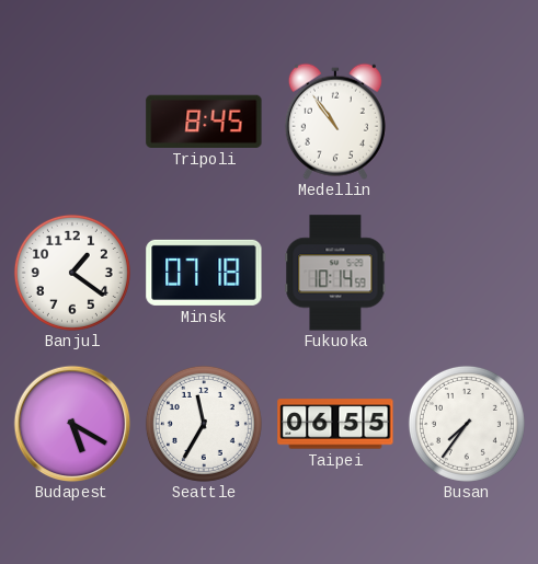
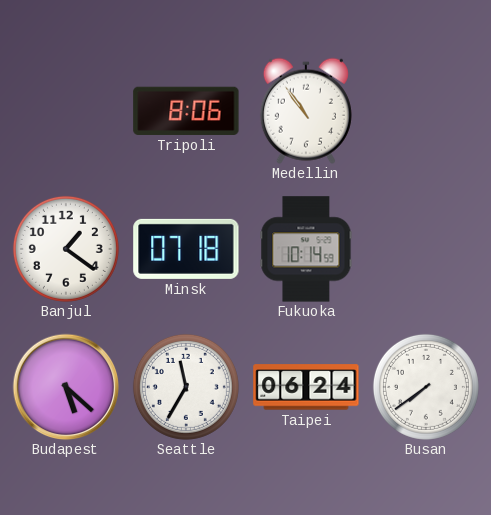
Tripoli: 8:45 -> 8:06
Budapest: 5:20 -> 5:22
Taipei: 06:55 -> 06:24
Busan: 7:36 -> 7:39
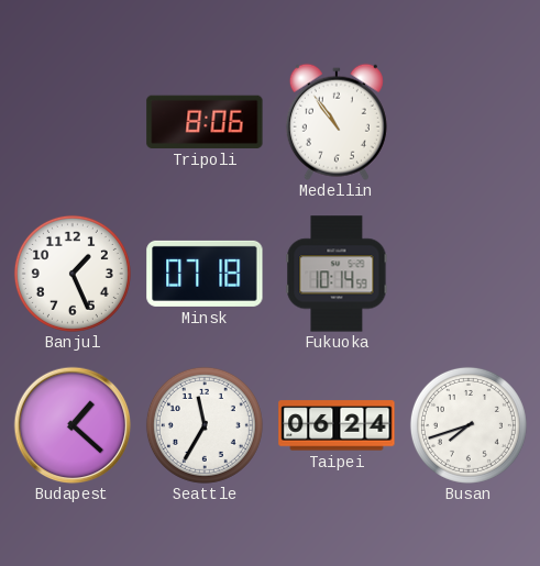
Banjul: 1:21 -> 1:26
Budapest: 5:22 -> 1:22
Busan: 7:39 -> 7:42
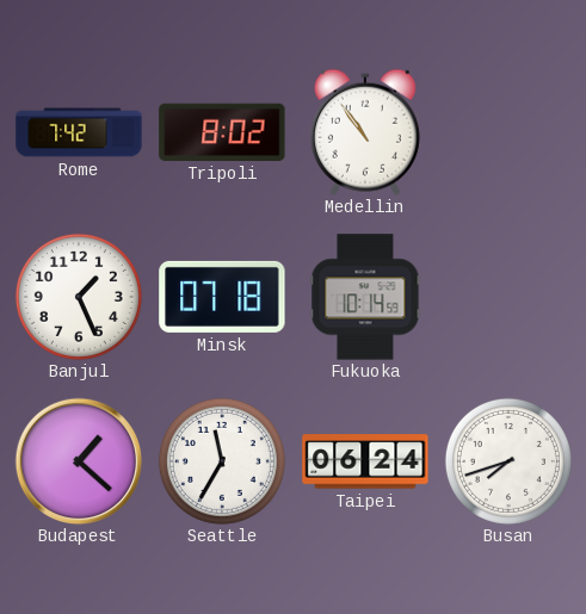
Rome: none -> 7:42
Tripoli: 8:06 -> 8:02
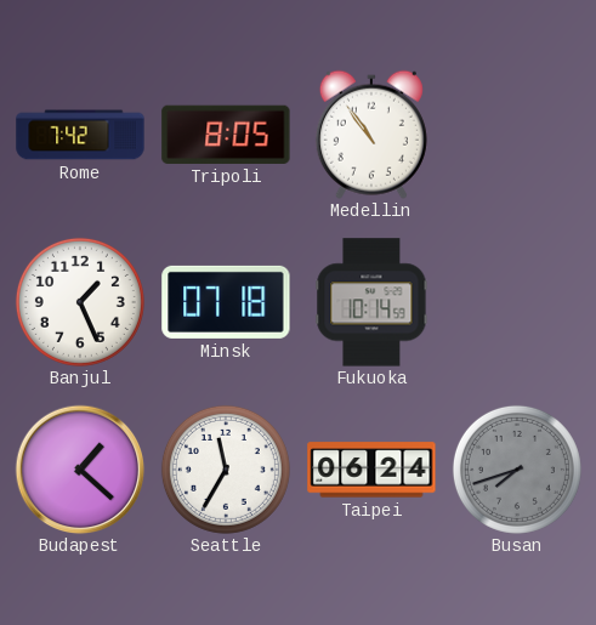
Tripoli: 8:02 -> 8:05
Busan dial: white -> grey
